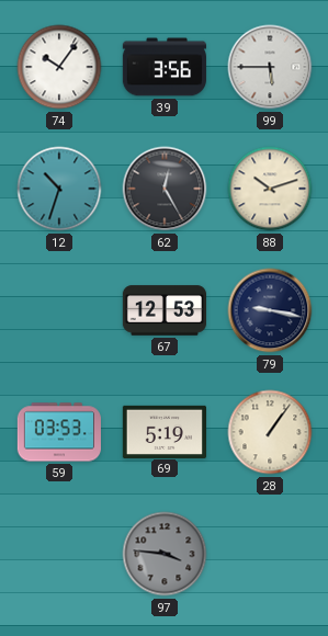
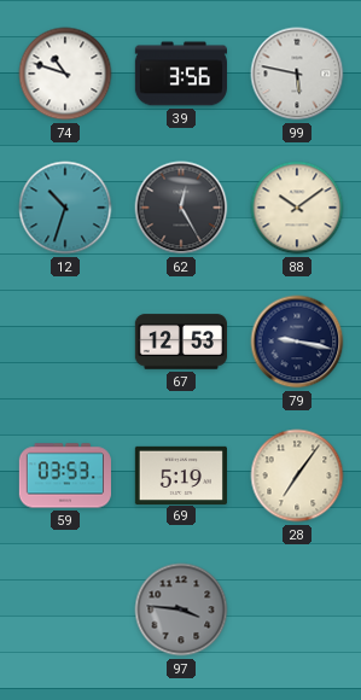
74: 10:06 -> 10:48
99: 5:45 -> 5:47
88: 10:12 -> 10:09
28: 1:06 -> 7:06
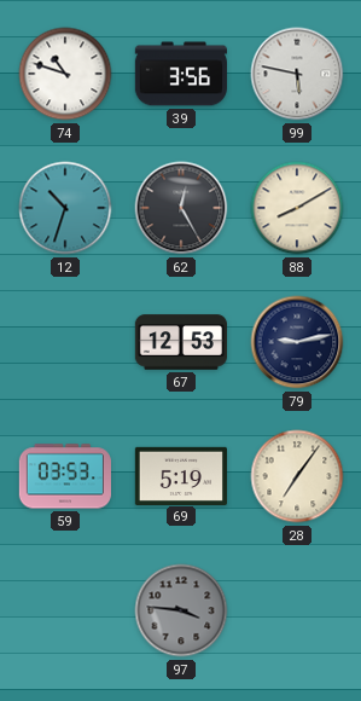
88: 10:09 -> 8:10
79: 9:17 -> 9:13
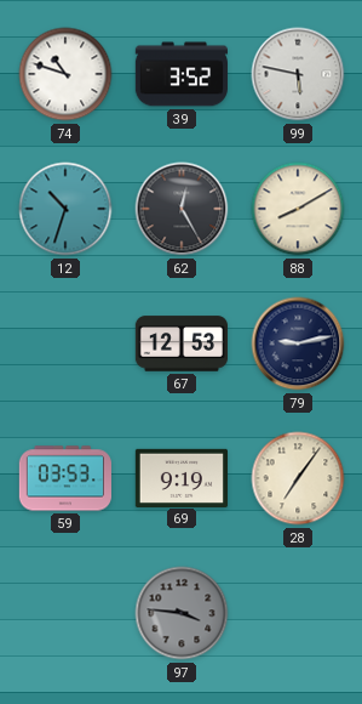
39: 3:56 -> 3:52
69: 5:19 -> 9:19
